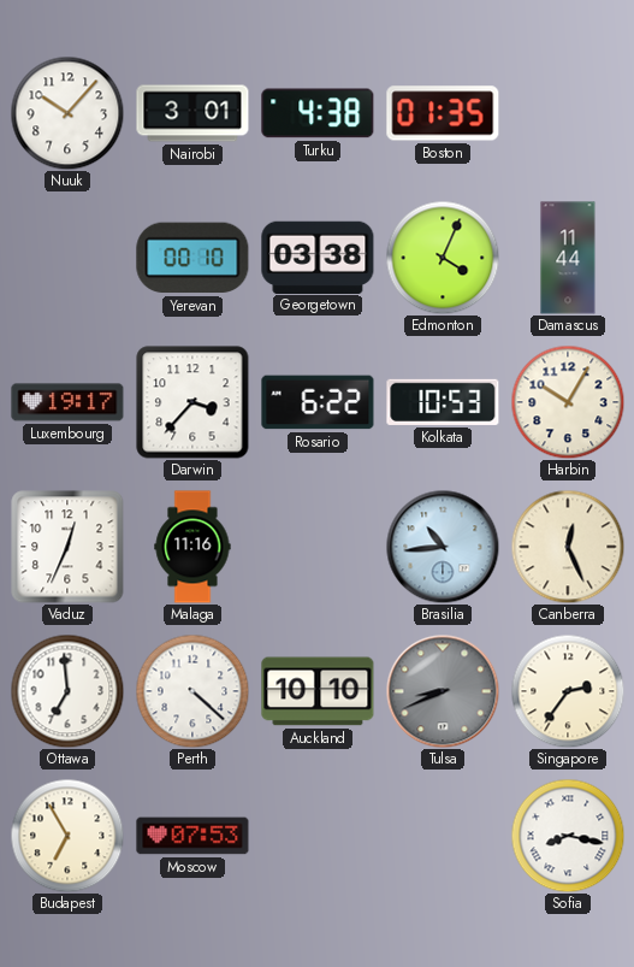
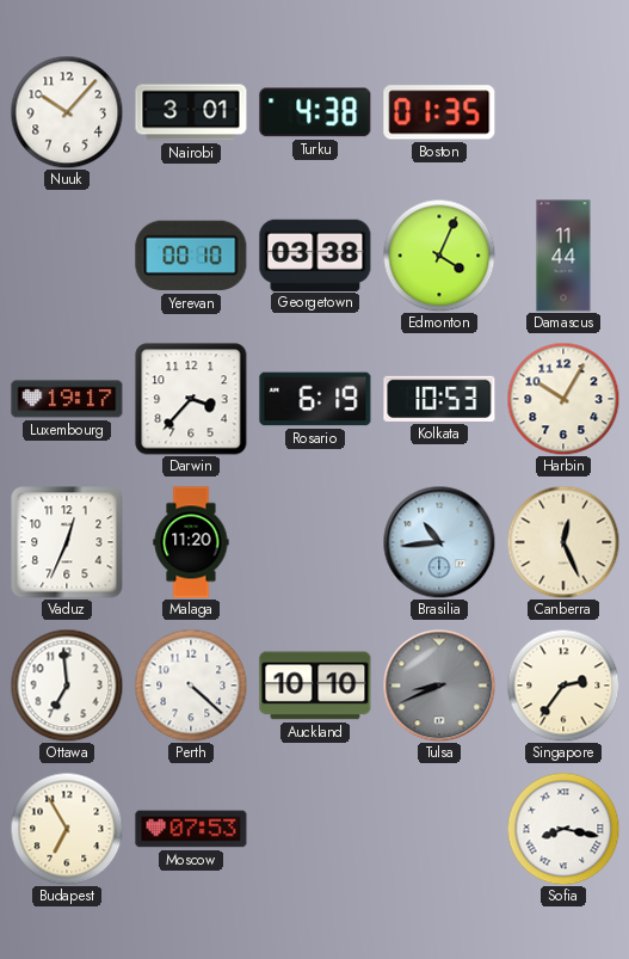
Rosario: 6:22 -> 6:19
Malaga: 11:16 -> 11:20
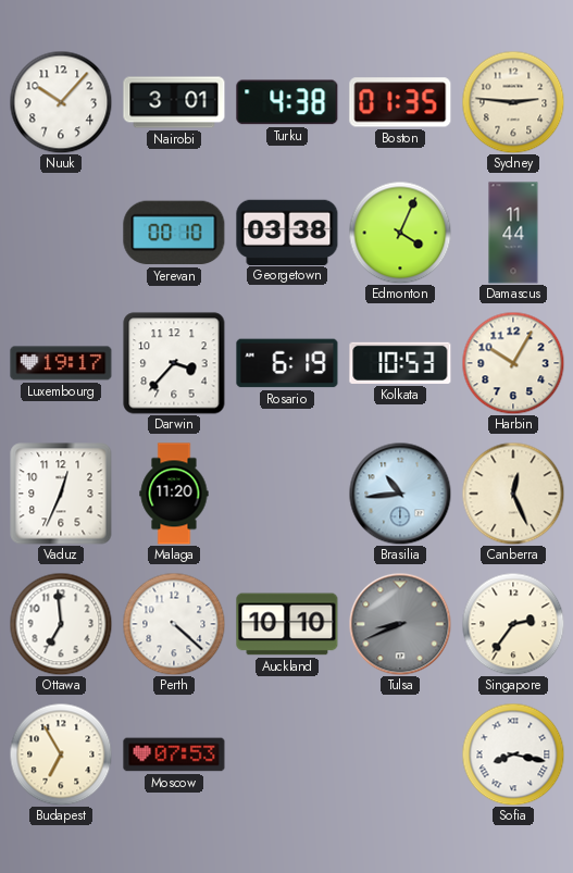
Sydney: none -> 2:46
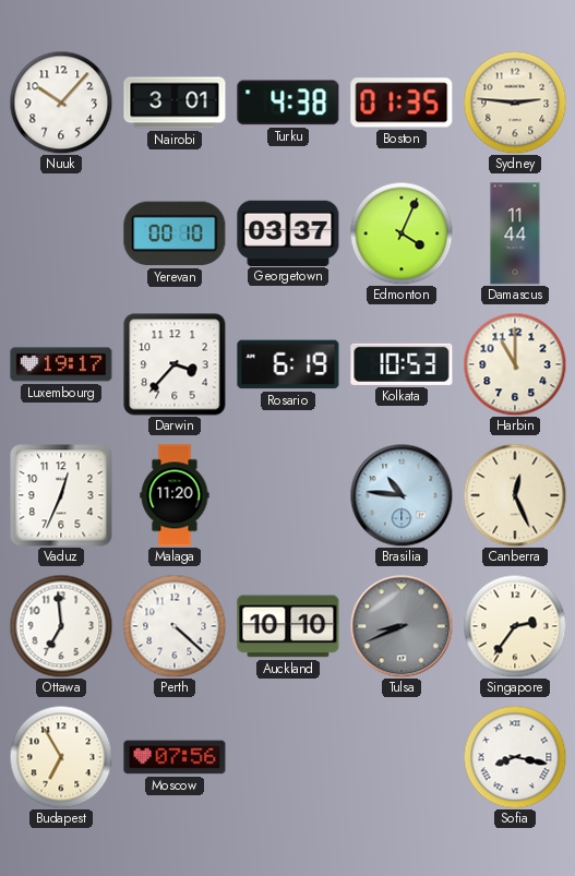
Georgetown: 03:38 -> 03:37
Harbin: 10:05 -> 11:00
Brasilia: 10:44 -> 10:46
Moscow: 07:53 -> 07:56
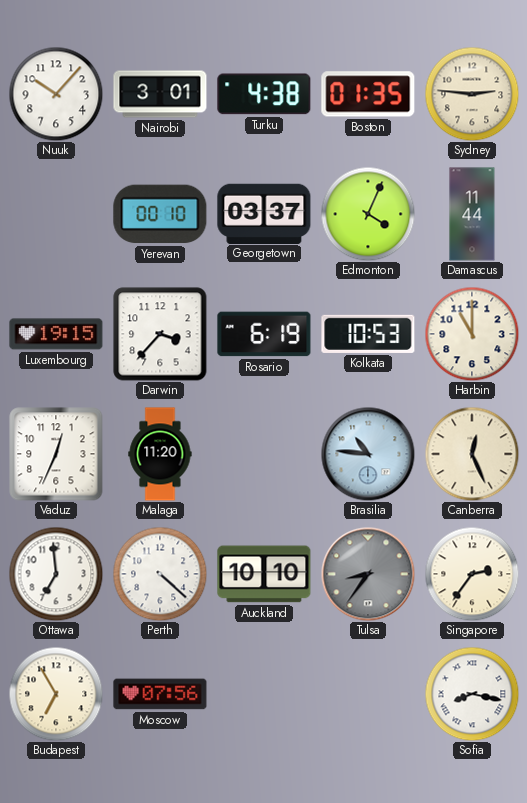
Luxembourg: 19:17 -> 19:15
Tulsa: 8:41 -> 8:36
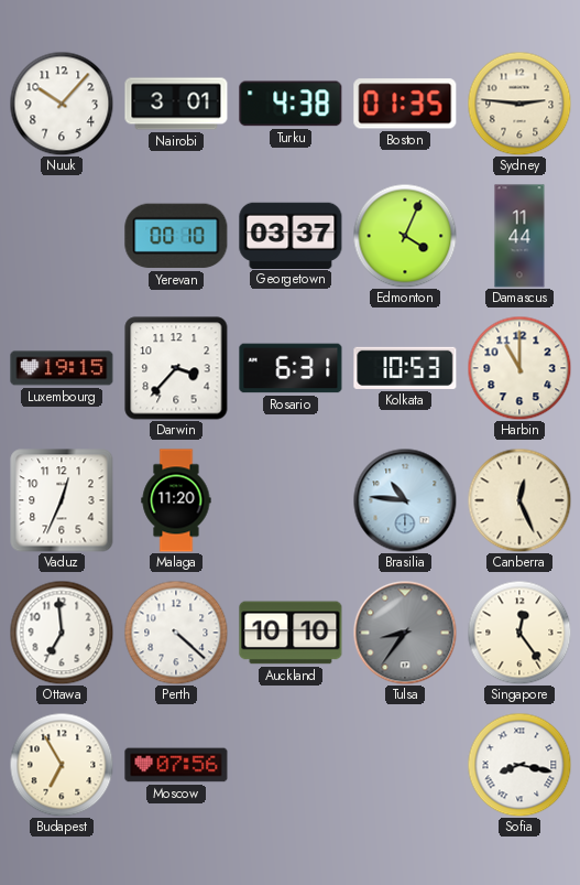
Rosario: 6:19 -> 6:31
Singapore: 2:36 -> 12:24
